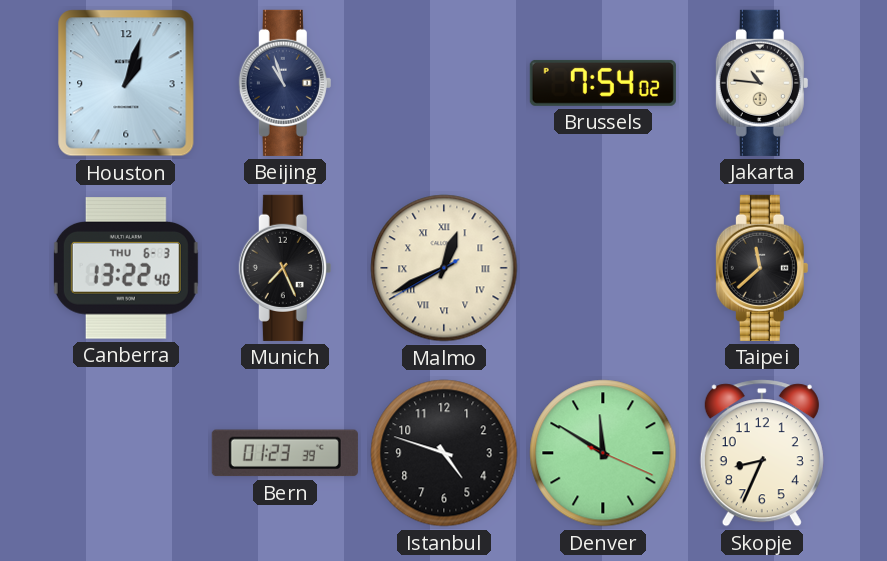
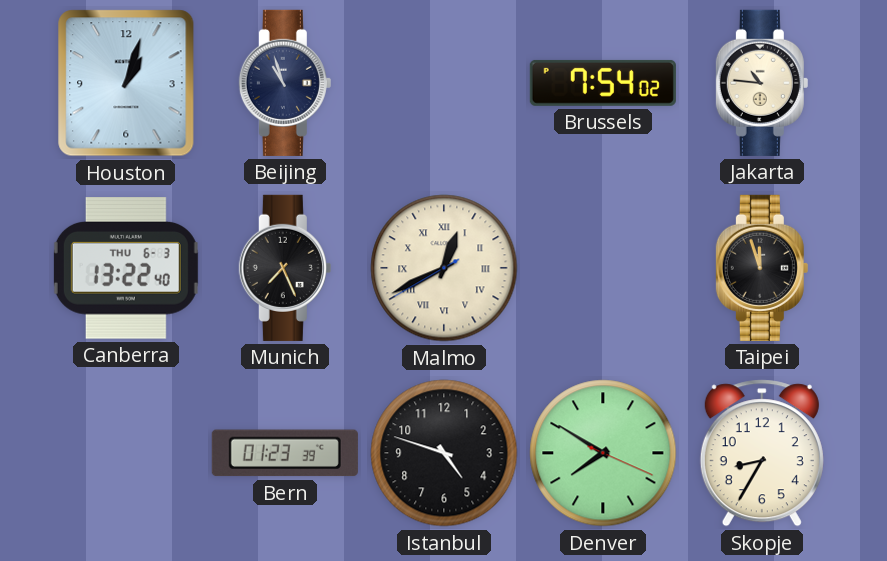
Taipei: 11:38 -> 11:57
Denver: 11:50 -> 7:50
Skopje: 8:34 -> 8:35
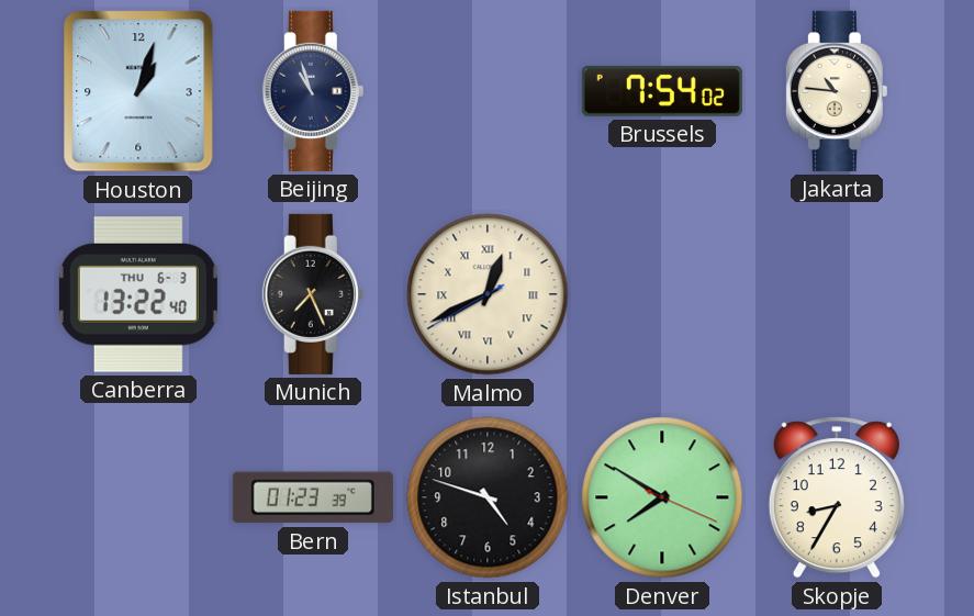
Taipei: 11:57 -> none
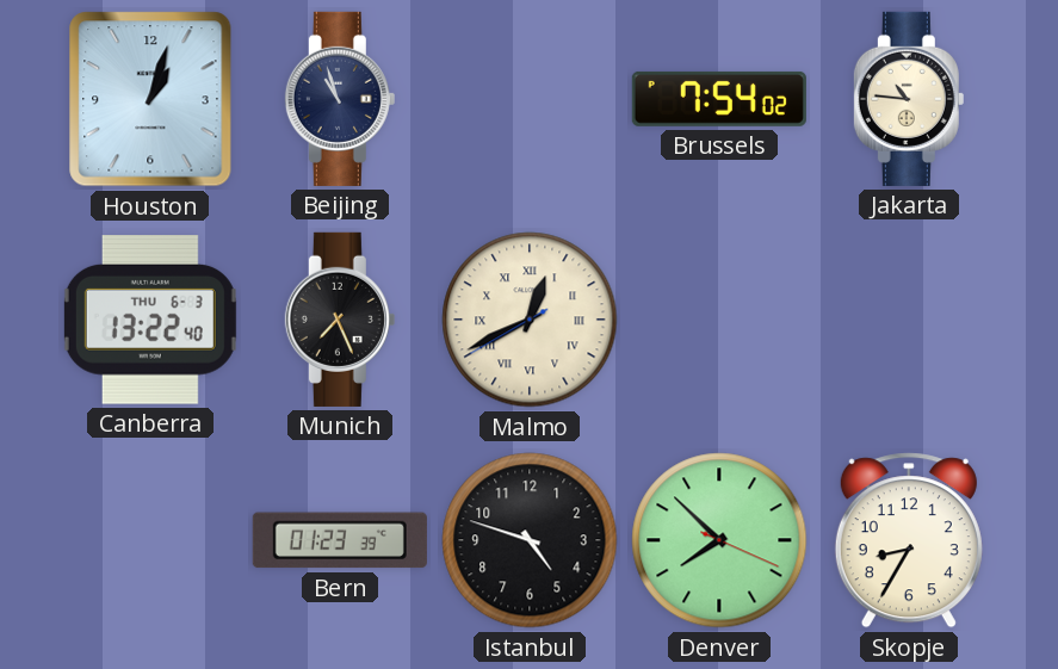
Denver: 7:50 -> 7:52
